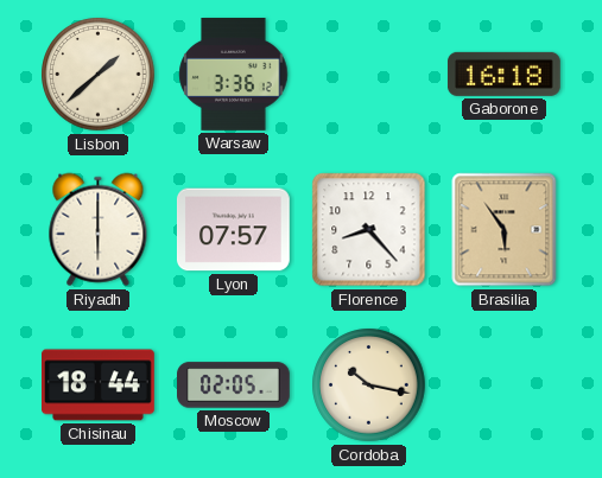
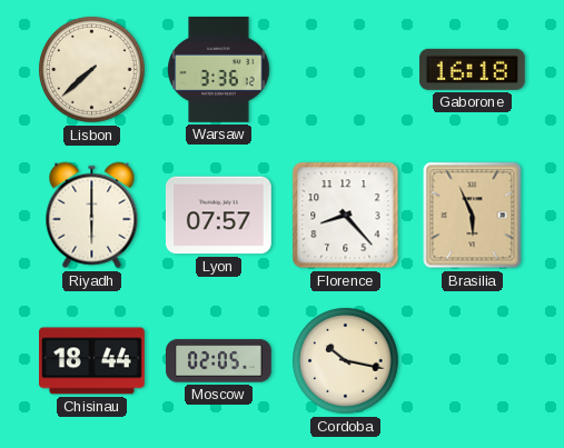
Lisbon: 1:38 -> 7:38
Brasilia: 5:54 -> 5:56
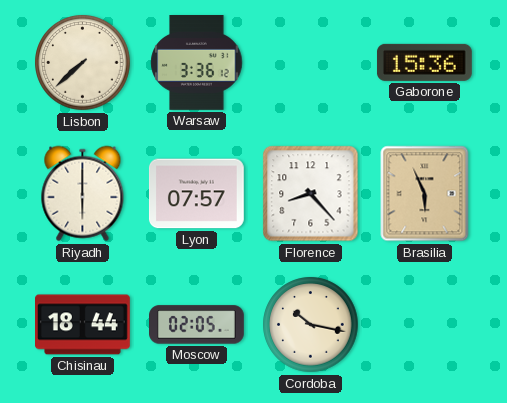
Gaborone: 16:18 -> 15:36
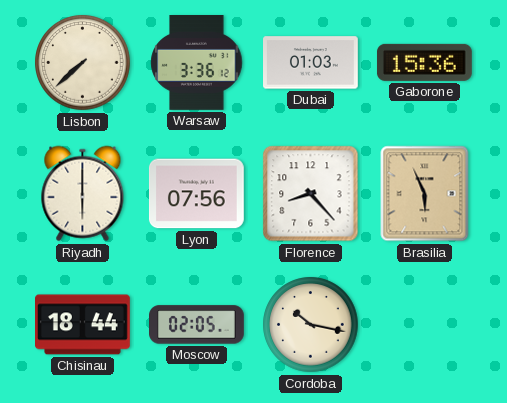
Dubai: none -> 01:03
Lyon: 07:57 -> 07:56
